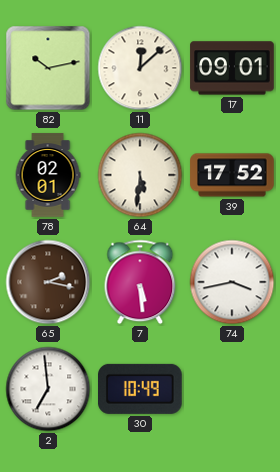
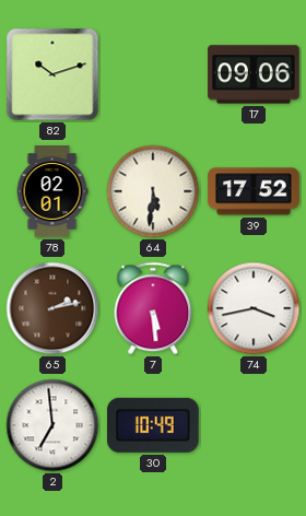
82: 10:13 -> 10:12
11: 12:08 -> none
17: 09:01 -> 09:06
65: 2:17 -> 2:13
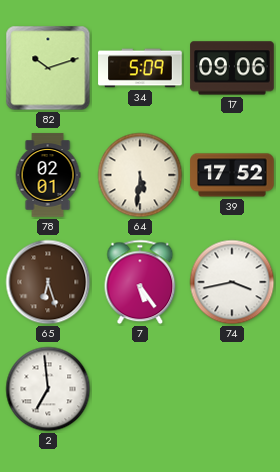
34: none -> 5:09
65: 2:13 -> 6:27
7: 5:29 -> 5:24
30: 10:49 -> none
